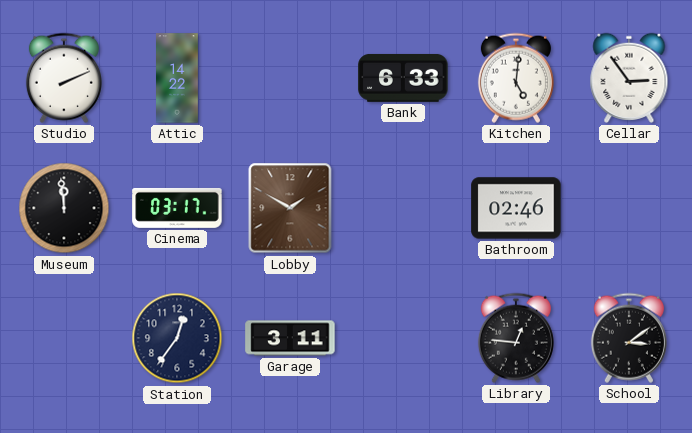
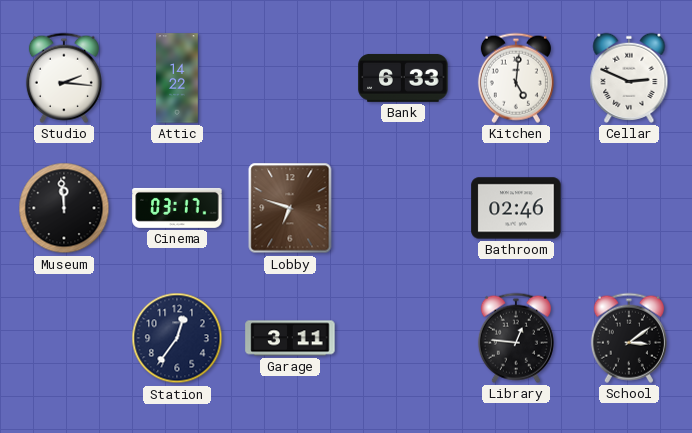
Studio: 2:11 -> 2:16
Cellar: 2:54 -> 2:49
Lobby: 1:50 -> 6:48
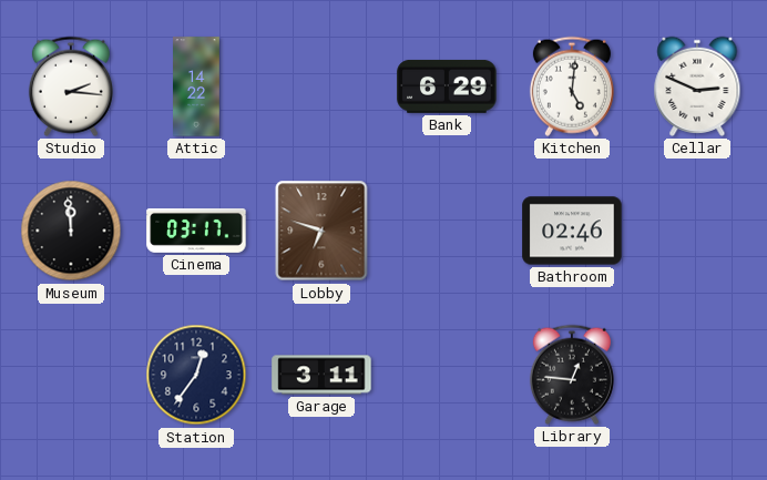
Bank: 6:33 -> 6:29
School: 3:09 -> none
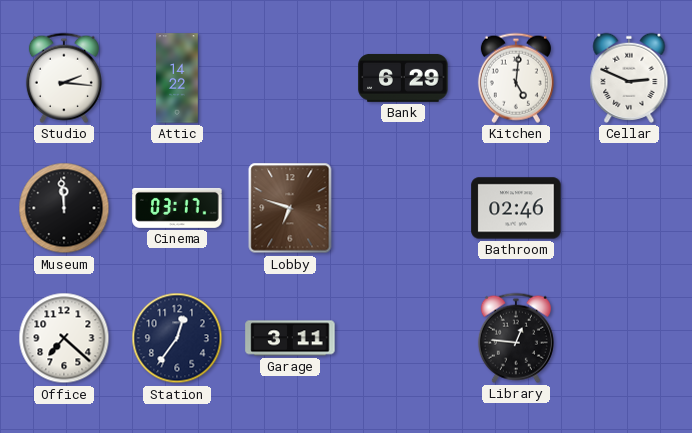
Office: none -> 7:22
